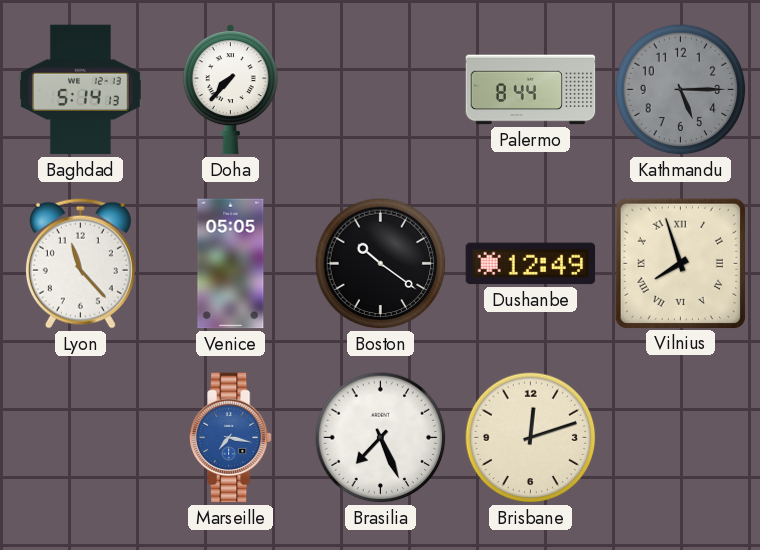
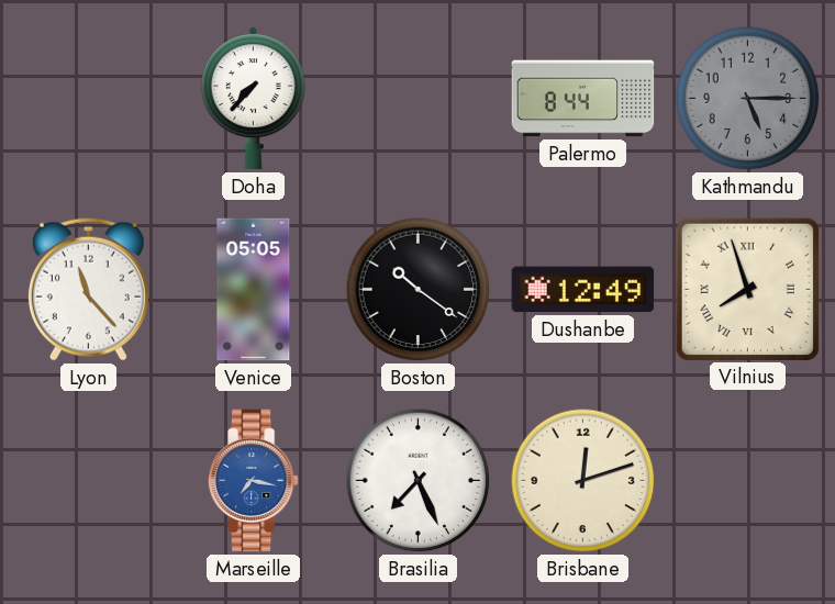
Baghdad: 5:14 -> none
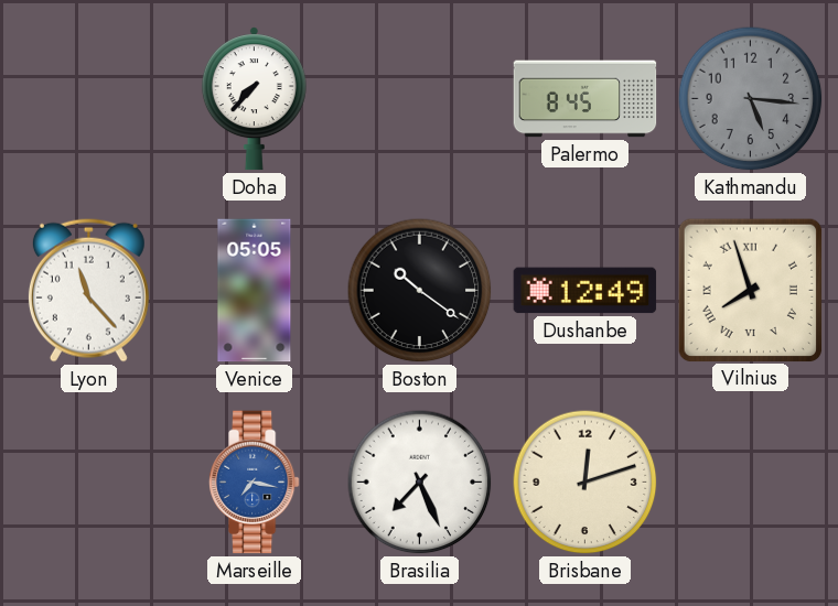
Palermo: 8:44 -> 8:45
Kathmandu: 5:15 -> 5:16
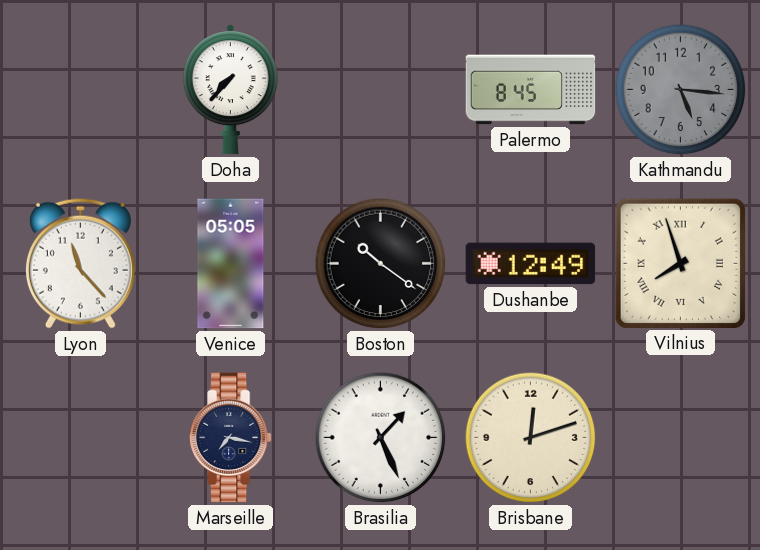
Marseille dial: blue -> navy
Brasilia: 7:26 -> 1:26
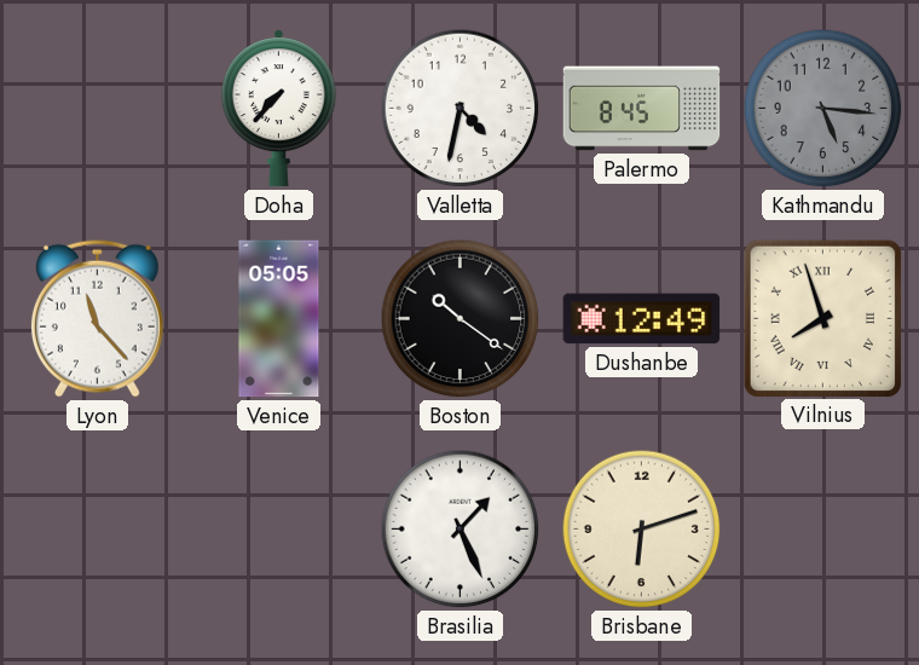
Valletta: none -> 4:32
Marseille: 7:17 -> none
Brisbane: 12:12 -> 6:12
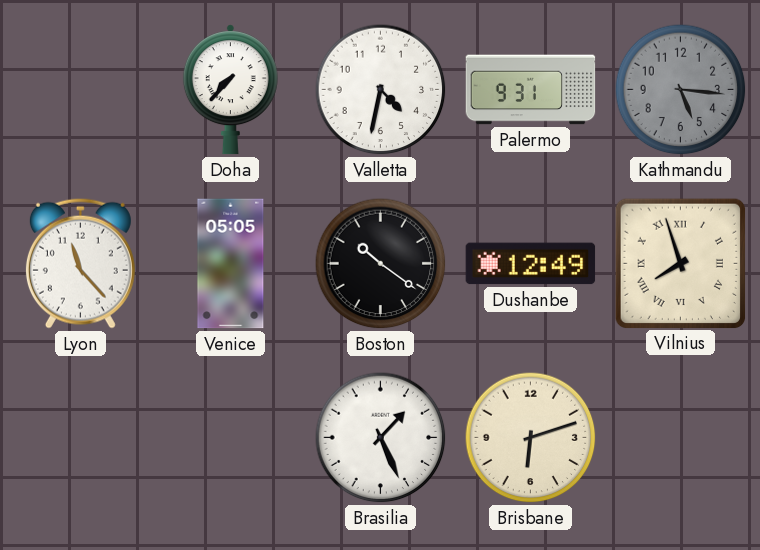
Palermo: 8:45 -> 9:31
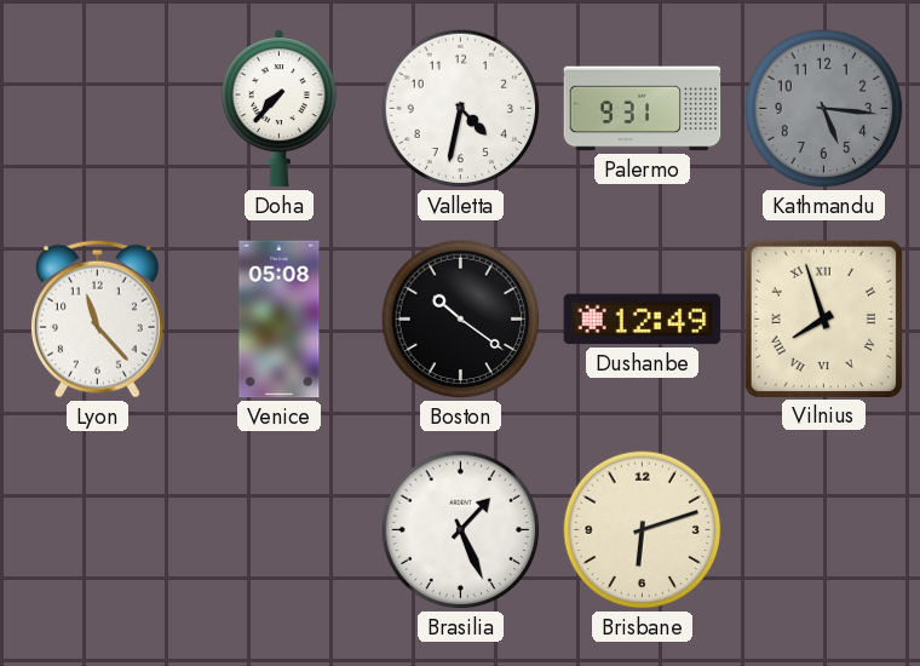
Venice: 05:05 -> 05:08
